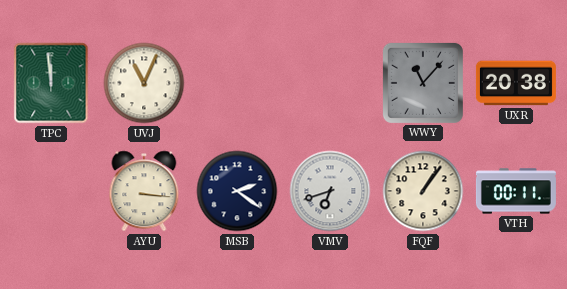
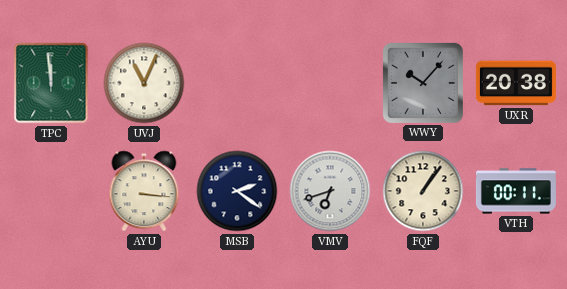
WWY: 11:07 -> 10:07
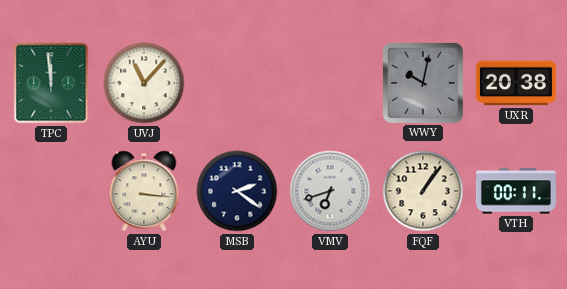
UVJ: 11:04 -> 11:07
WWY: 10:07 -> 10:02
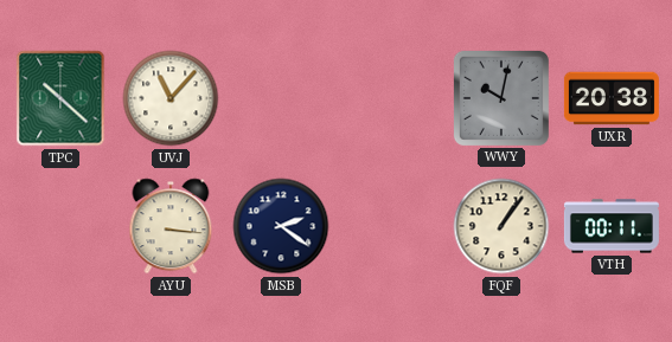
TPC: 11:59 -> 10:22
VMV: 6:42 -> none
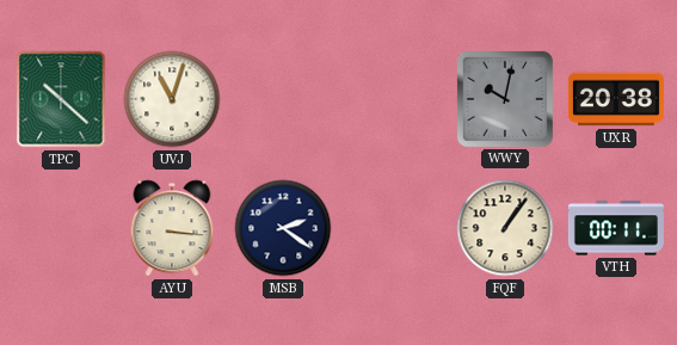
UVJ: 11:07 -> 11:03
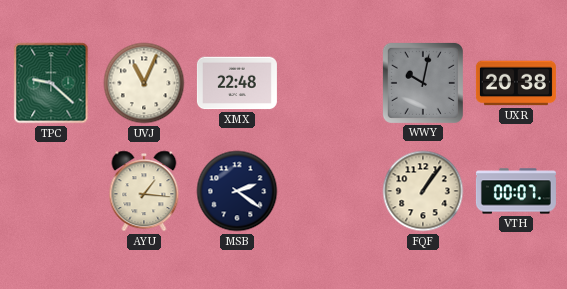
TPC: 10:22 -> 9:22
UVJ: 11:03 -> 11:04
XMX: none -> 22:48
AYU: 3:16 -> 1:16
VTH: 00:11 -> 00:07
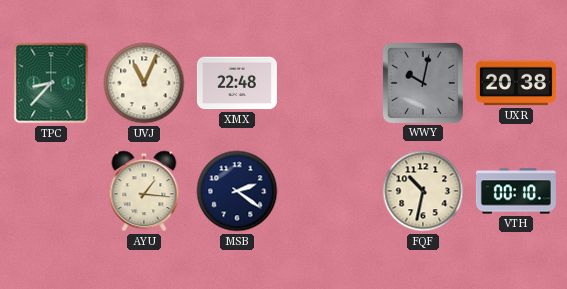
TPC: 9:22 -> 8:37
FQF: 1:06 -> 10:32
VTH: 00:07 -> 00:10
